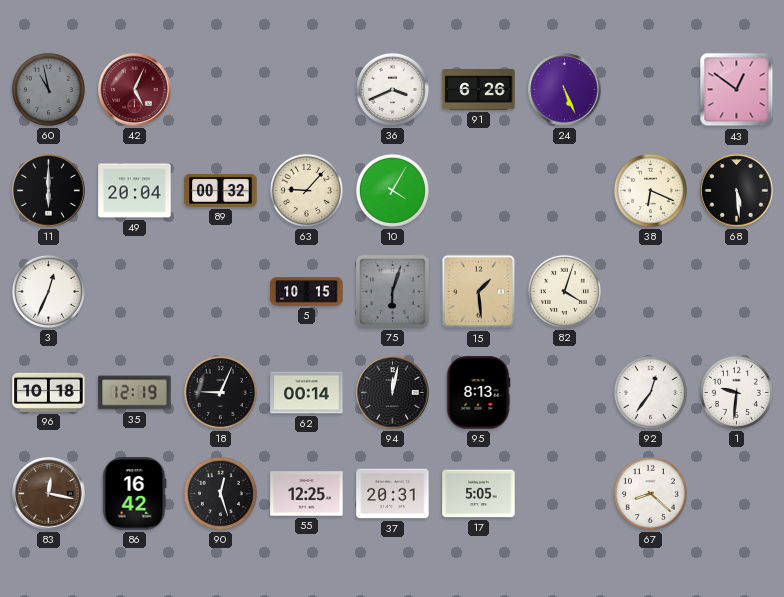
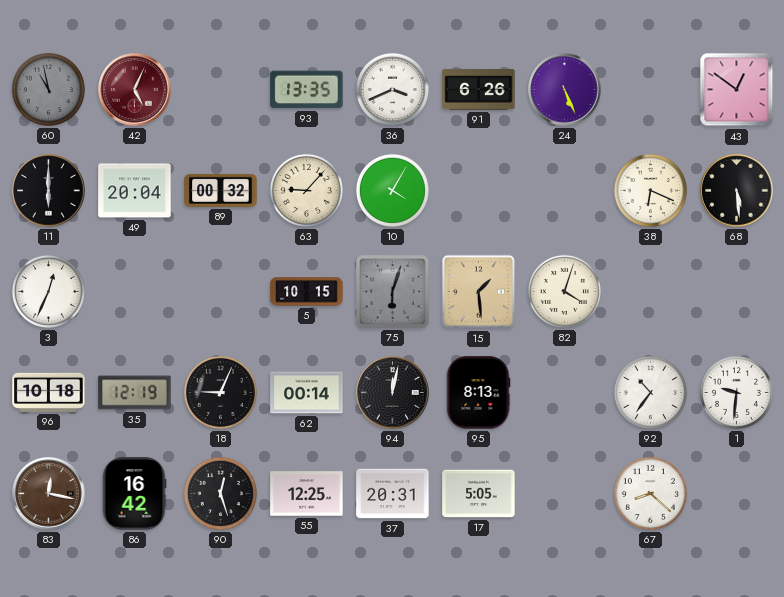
93: none -> 13:35
92: 12:36 -> 10:36
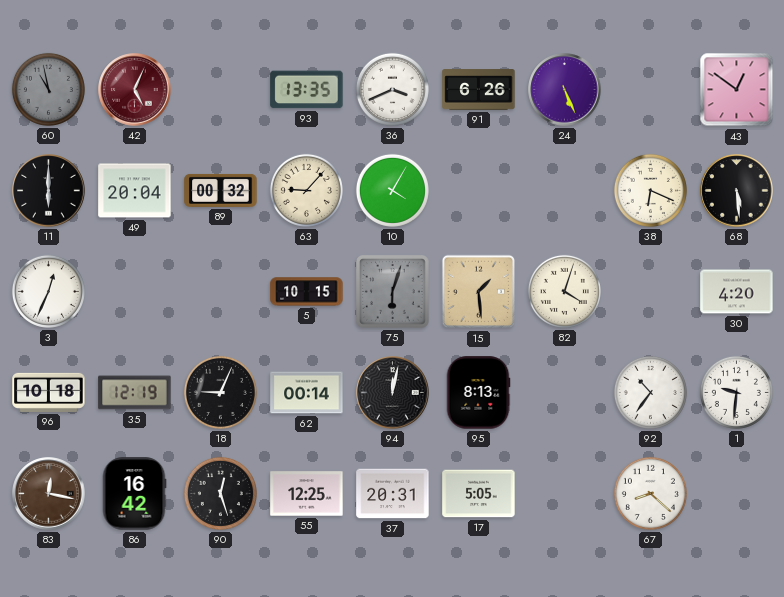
30: none -> 4:20
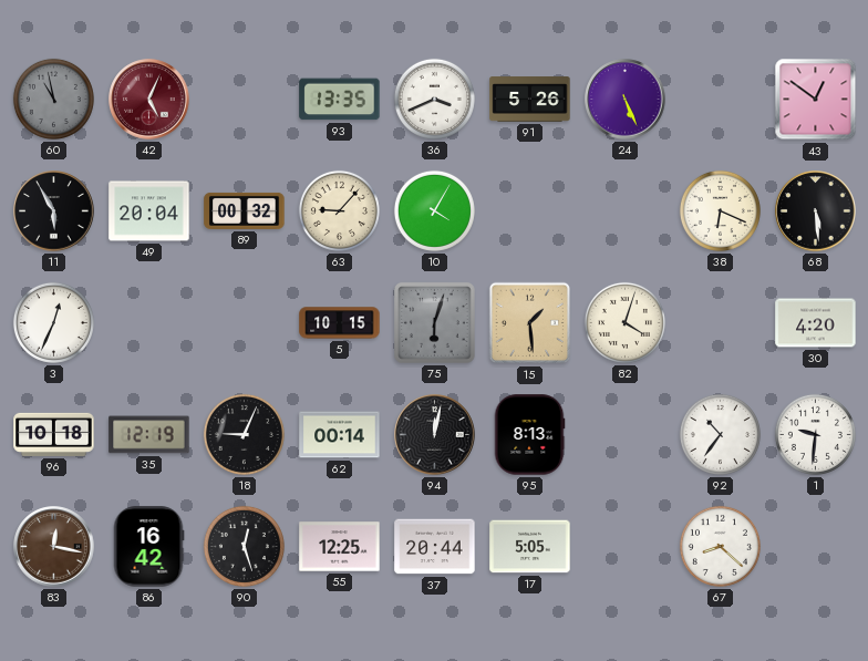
91: 6:26 -> 5:26
11: 6:00 -> 5:55
37: 20:31 -> 20:44
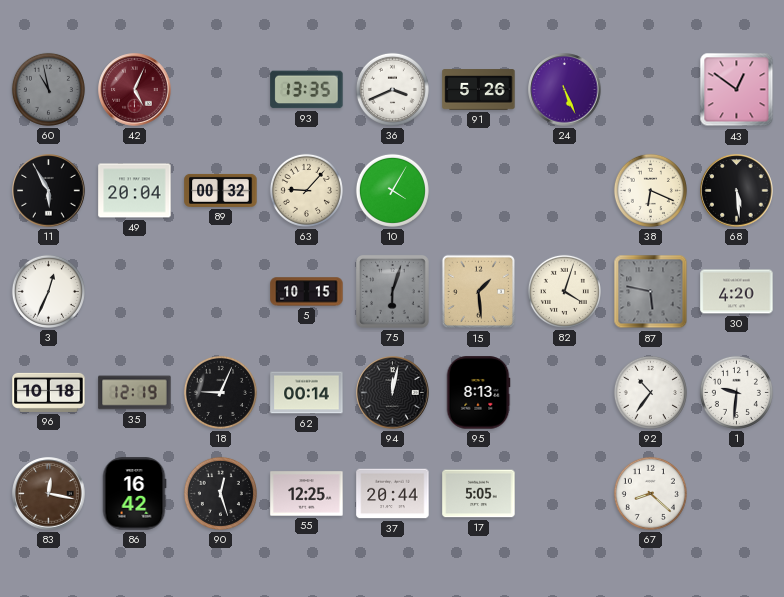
87: none -> 5:47
